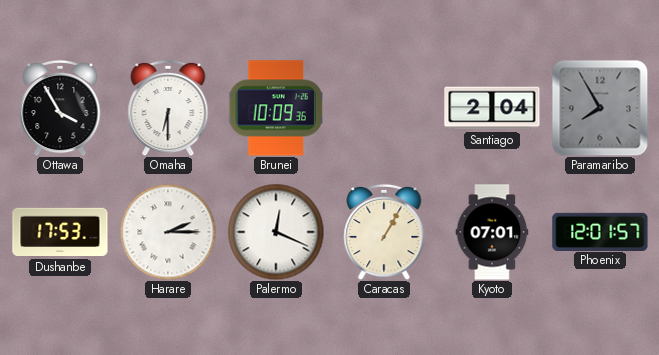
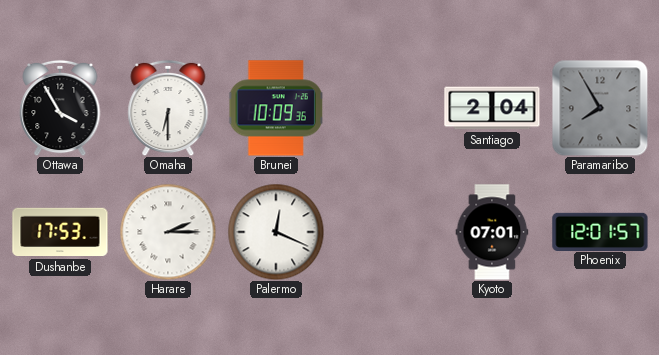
Caracas: 1:05 -> none
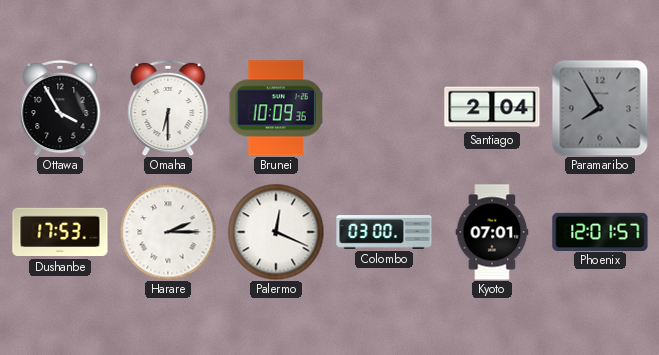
Colombo: none -> 03:00
